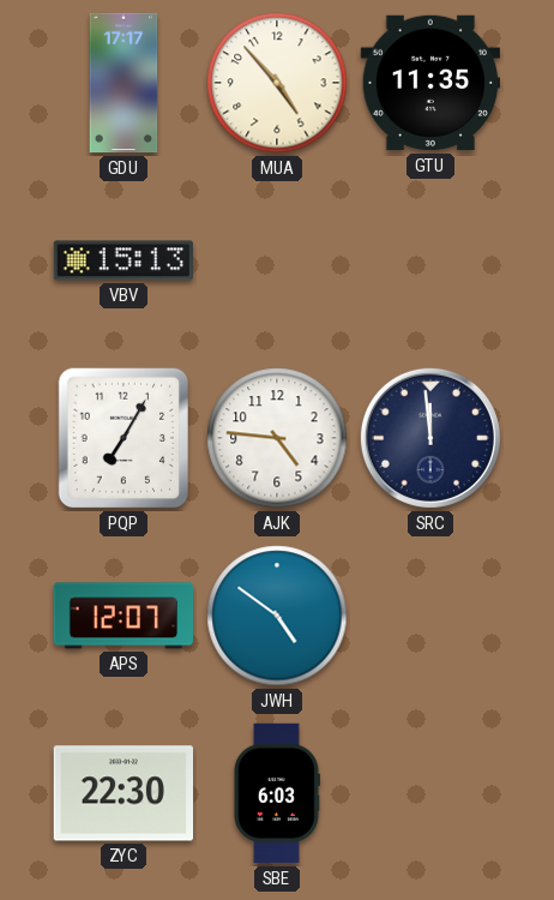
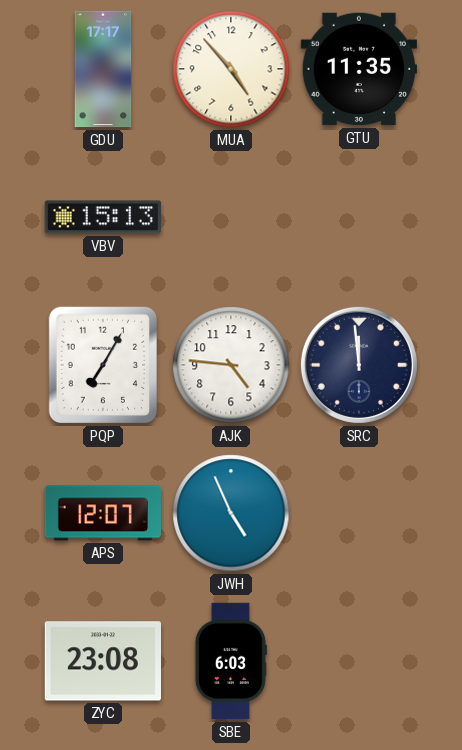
JWH: 4:51 -> 4:56
ZYC: 22:30 -> 23:08
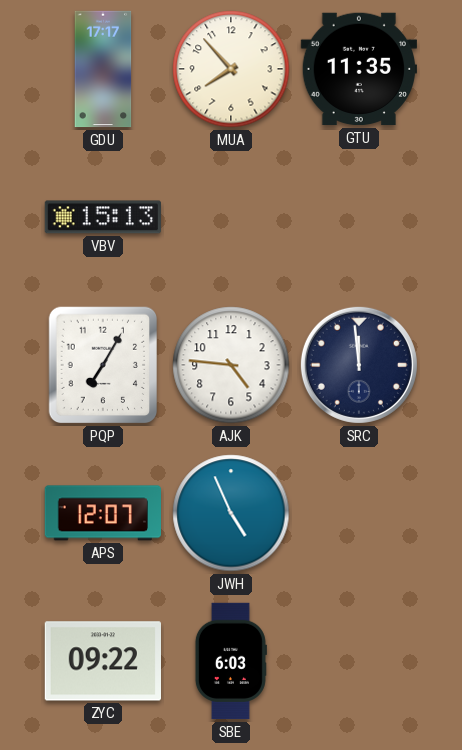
MUA: 4:53 -> 7:53
ZYC: 23:08 -> 09:22
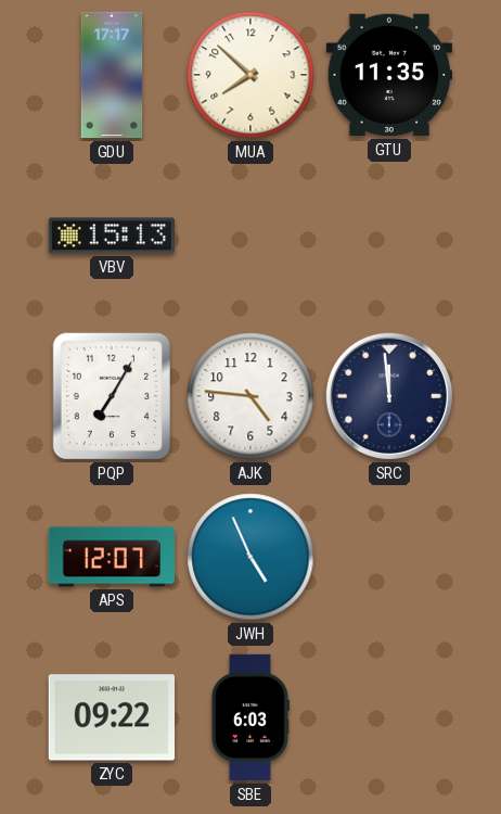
MUA: 7:53 -> 7:52
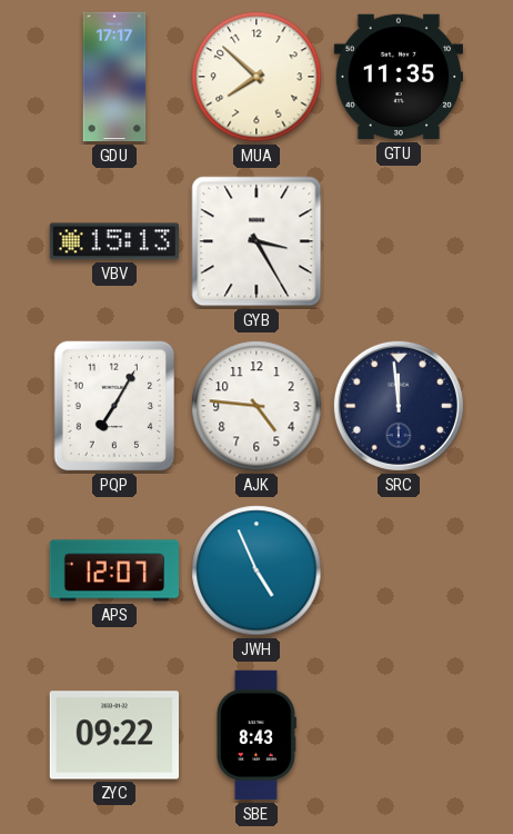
GYB: none -> 3:25
SBE: 6:03 -> 8:43
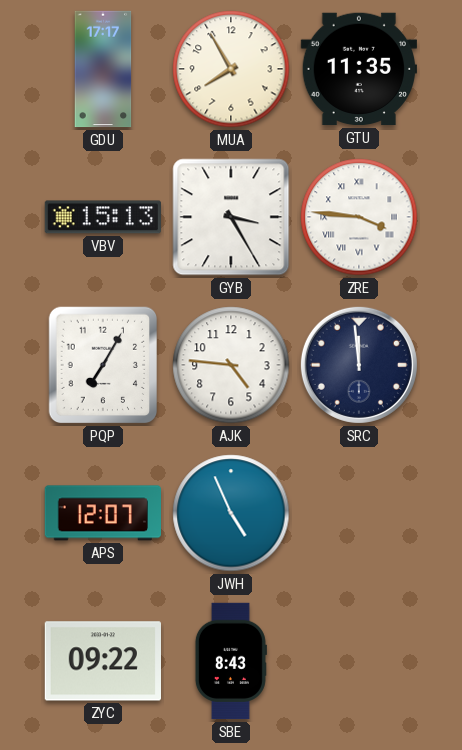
MUA: 7:52 -> 7:55
ZRE: none -> 3:46
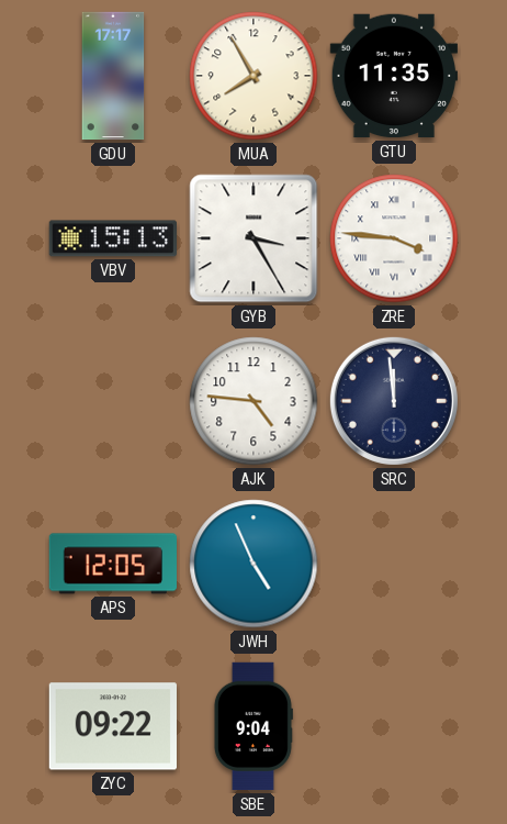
PQP: 7:05 -> none
APS: 12:07 -> 12:05
SBE: 8:43 -> 9:04
